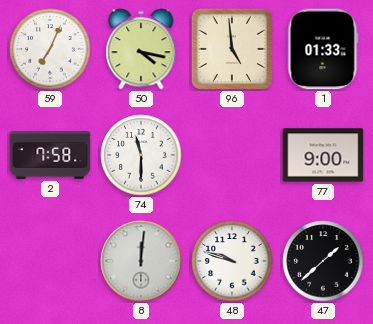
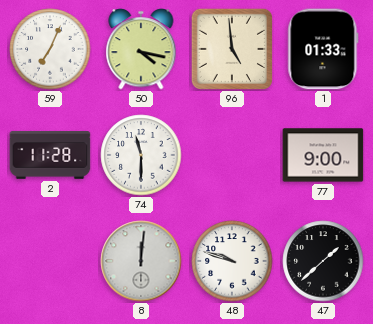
2: 7:58 -> 11:28
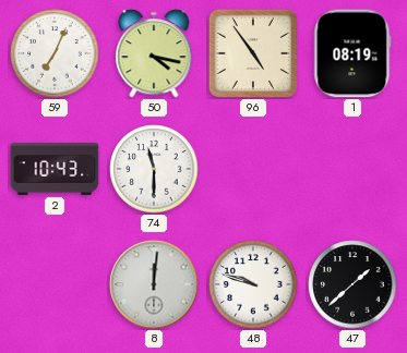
96: 4:59 -> 4:54
1: 01:33 -> 08:19
2: 11:28 -> 10:43
77: 9:00 -> none
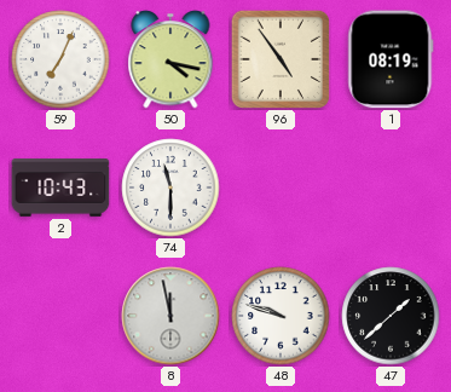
8: 12:01 -> 11:58
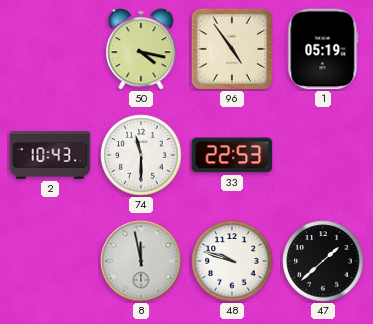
59: 7:04 -> none
1: 08:19 -> 05:19
33: none -> 22:53
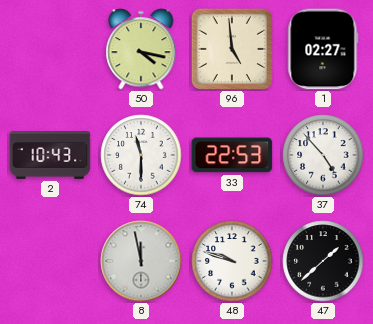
96: 4:54 -> 4:59
1: 05:19 -> 02:27
37: none -> 4:53
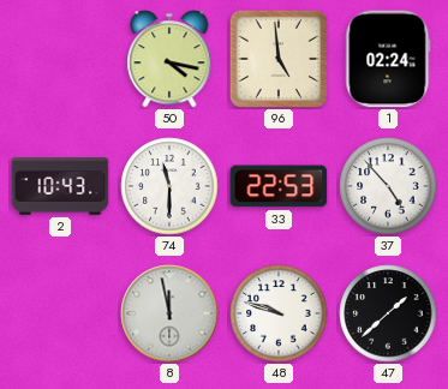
1: 02:27 -> 02:24
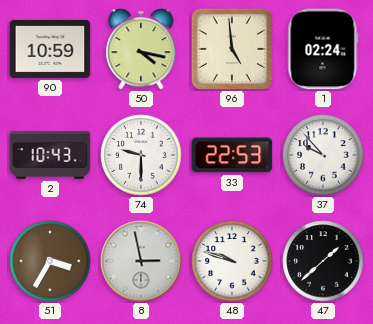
90: none -> 10:59
74: 11:30 -> 9:30
37: 4:53 -> 9:53
51: none -> 3:35
8: 11:58 -> 2:58
